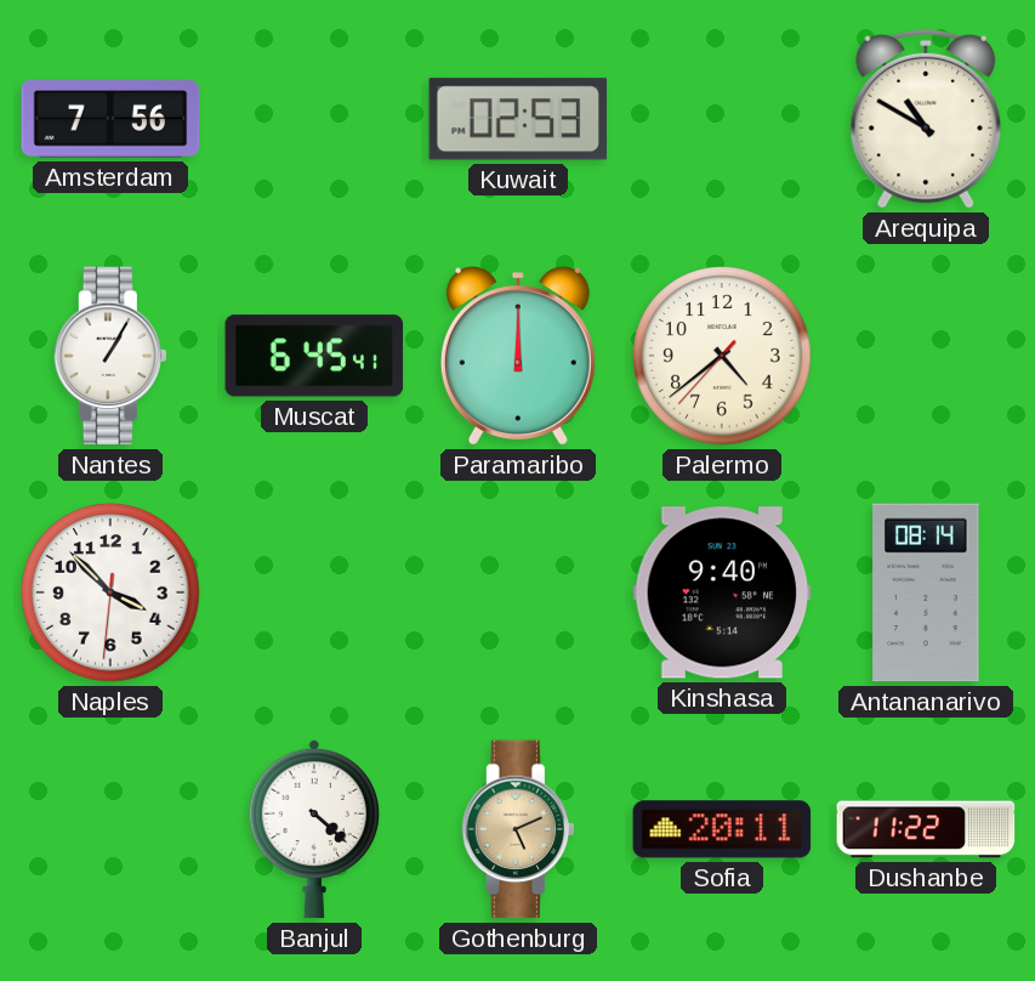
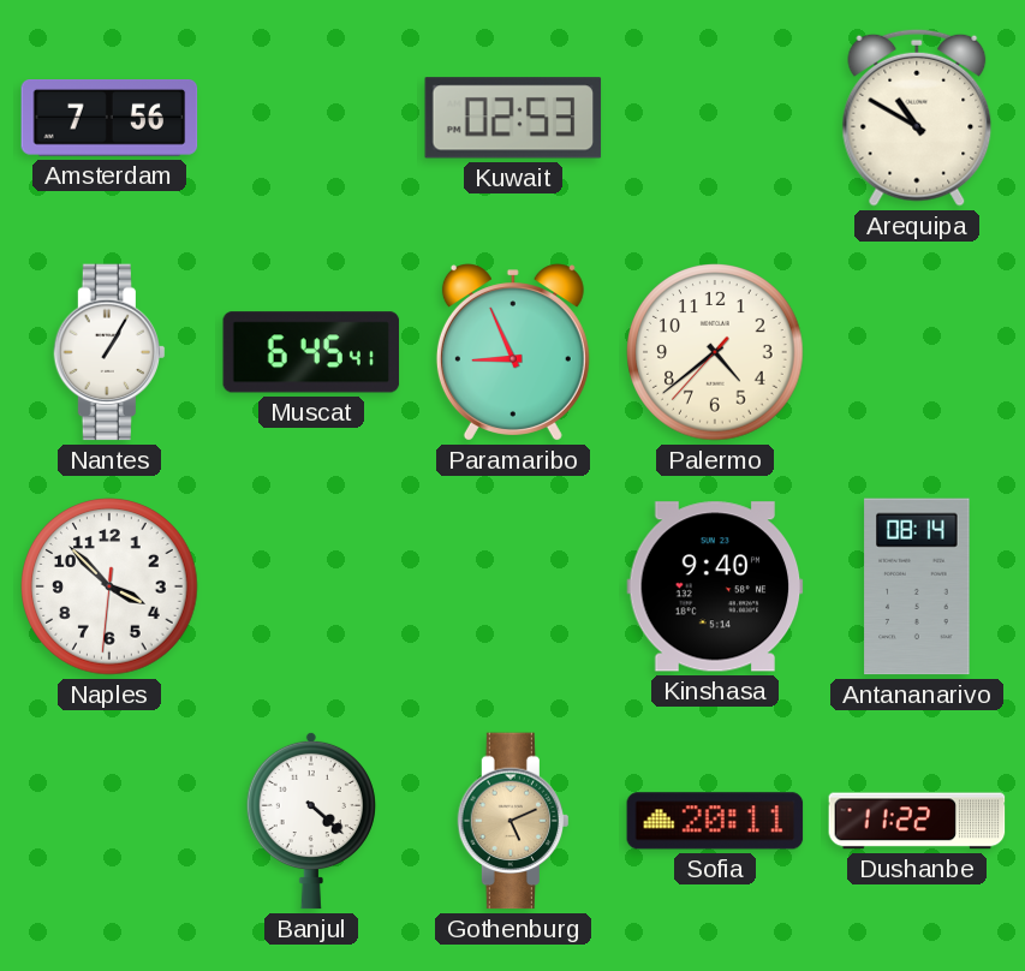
Paramaribo: 12:00 -> 8:56
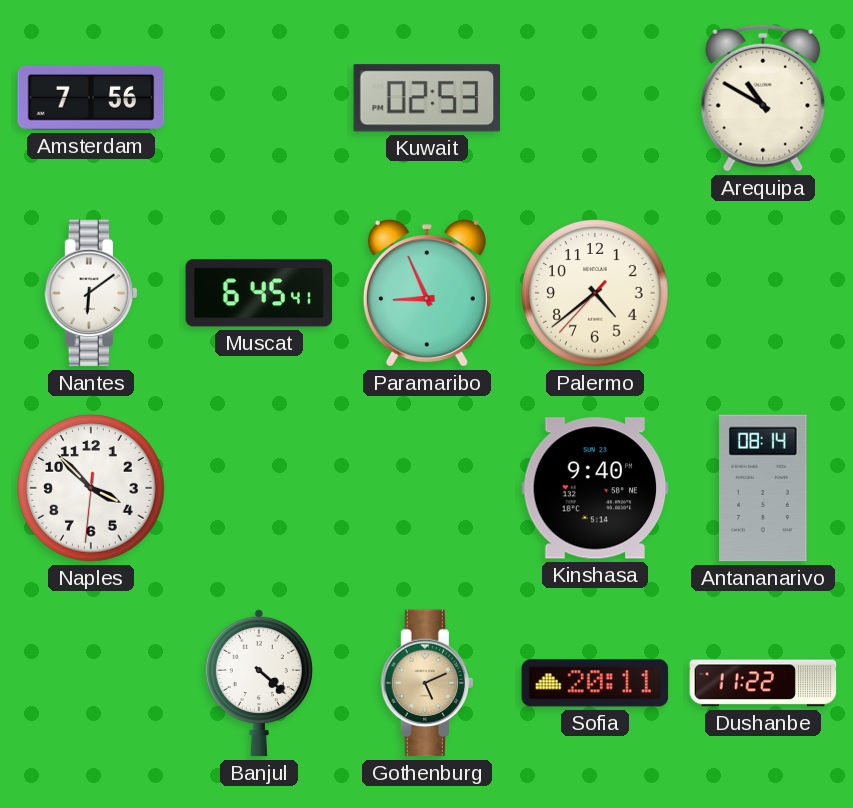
Nantes: 1:05 -> 6:09
